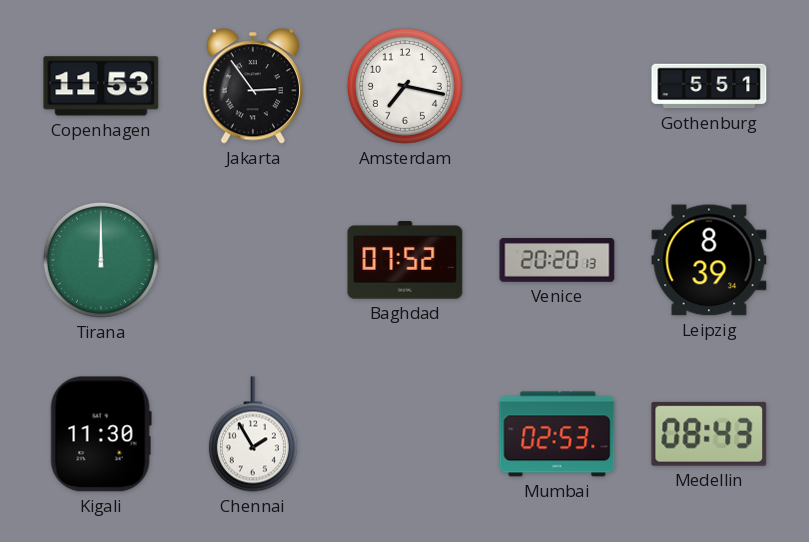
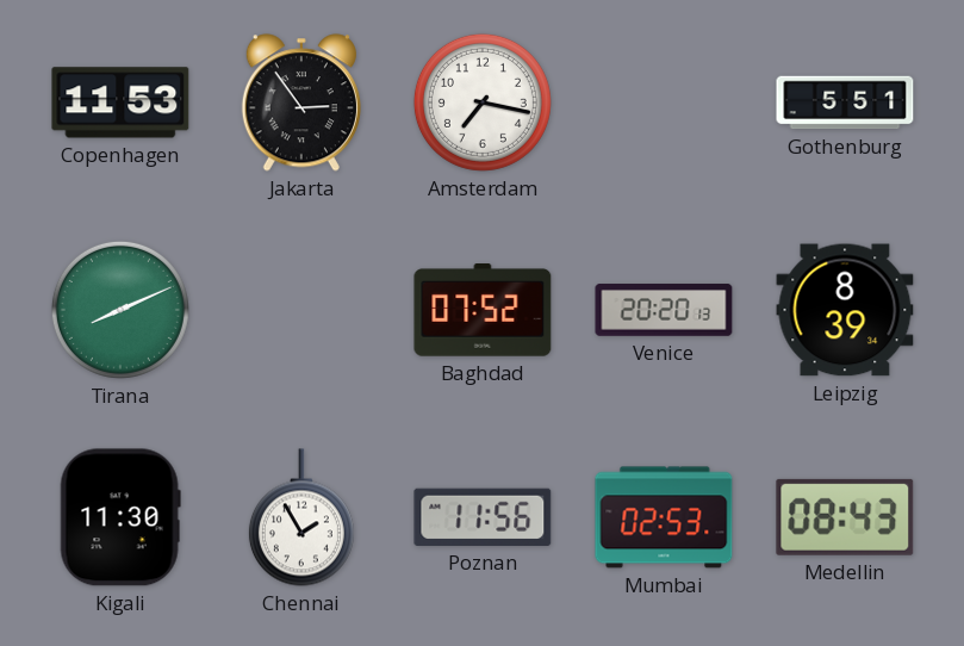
Tirana: 12:00 -> 8:11
Poznan: none -> 11:56
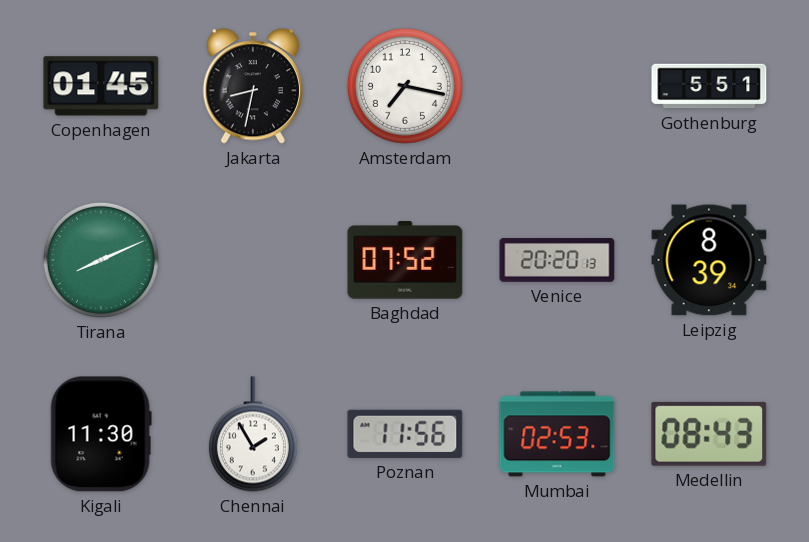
Copenhagen: 11:53 -> 01:45
Jakarta: 2:54 -> 8:32
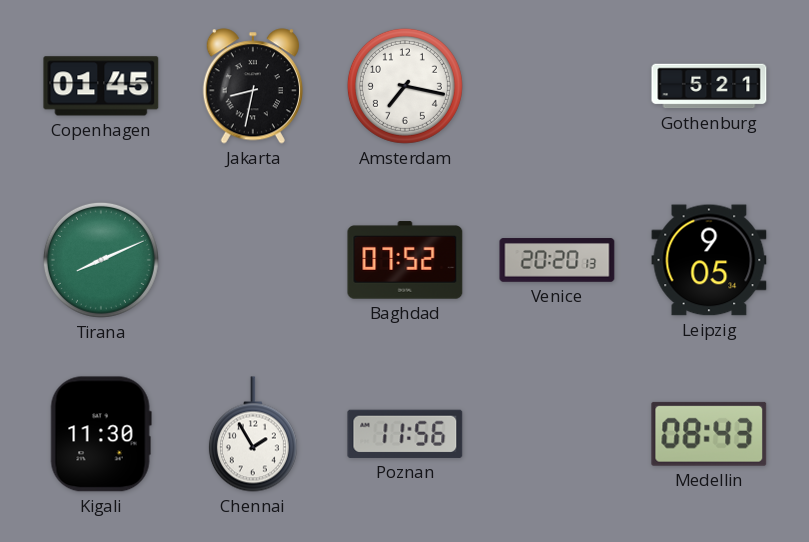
Gothenburg: 5:51 -> 5:21
Leipzig: 8:39 -> 9:05
Mumbai: 02:53 -> none
